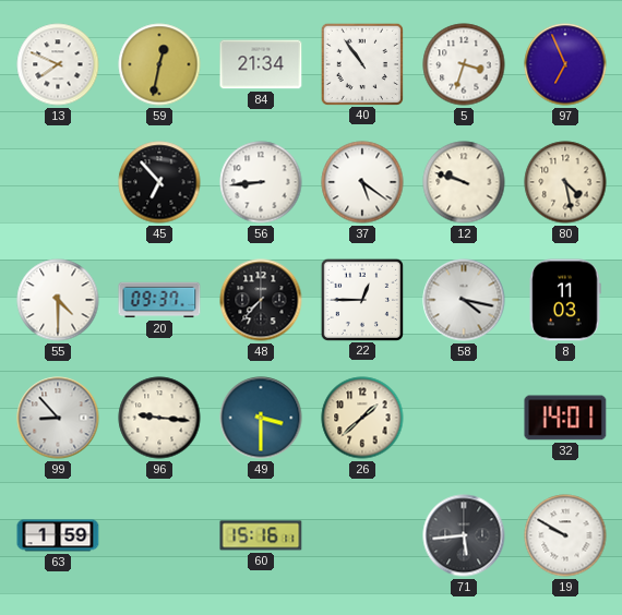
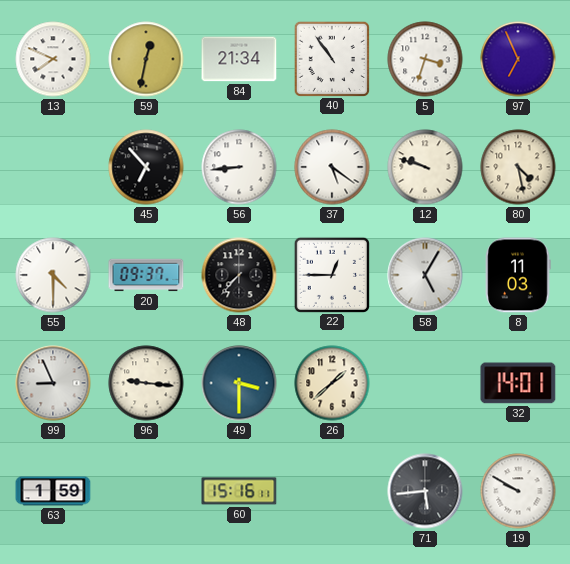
58: 4:17 -> 5:05
99: 8:53 -> 8:56
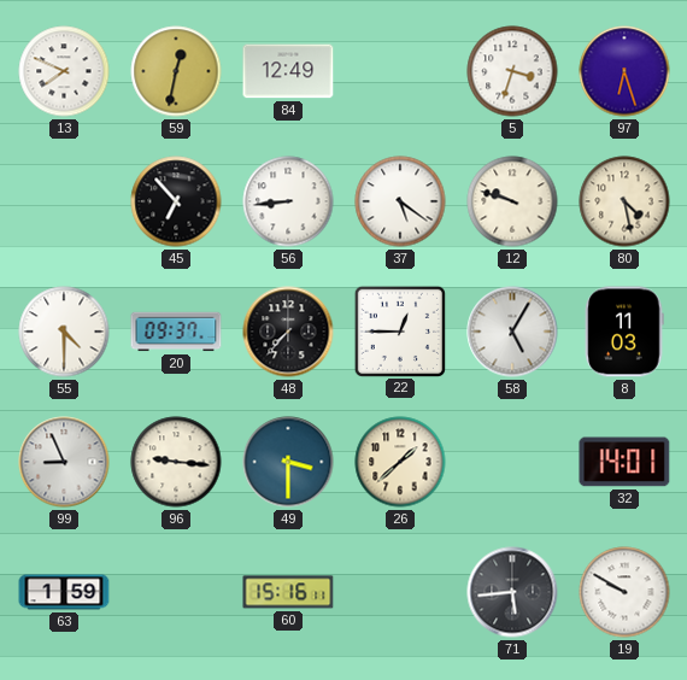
84: 21:34 -> 12:49
40: 10:54 -> none
97: 6:56 -> 6:27
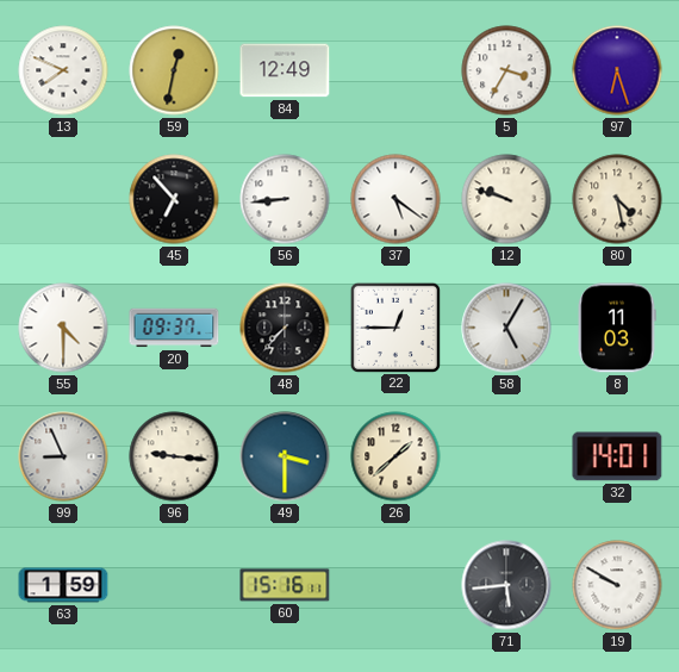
5: 3:33 -> 3:35
